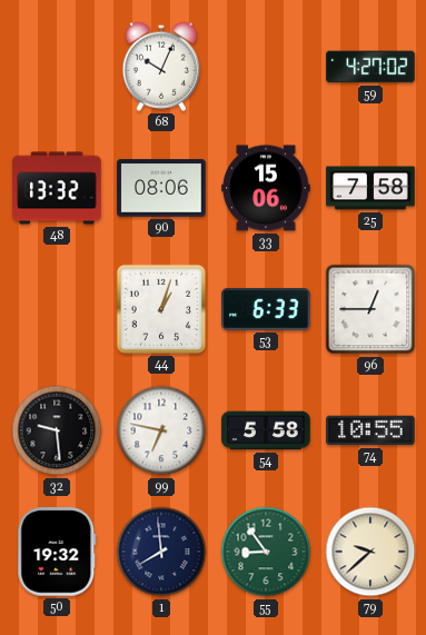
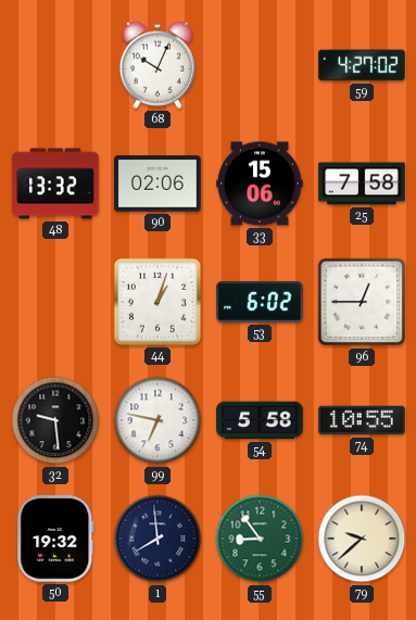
90: 08:06 -> 02:06
53: 6:33 -> 6:02
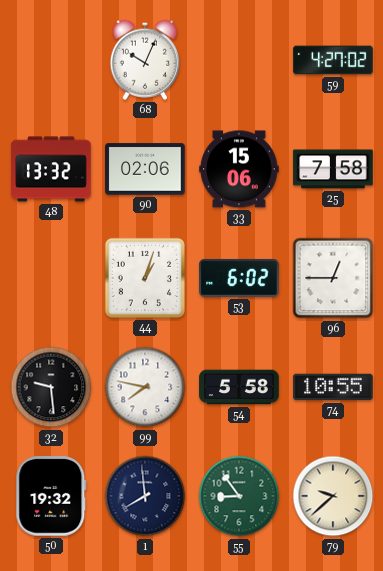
99: 6:47 -> 7:47
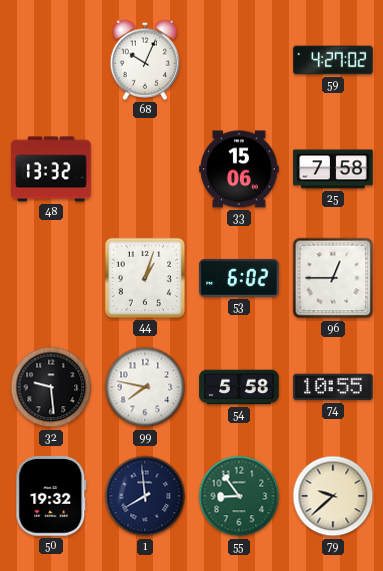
90: 02:06 -> none
